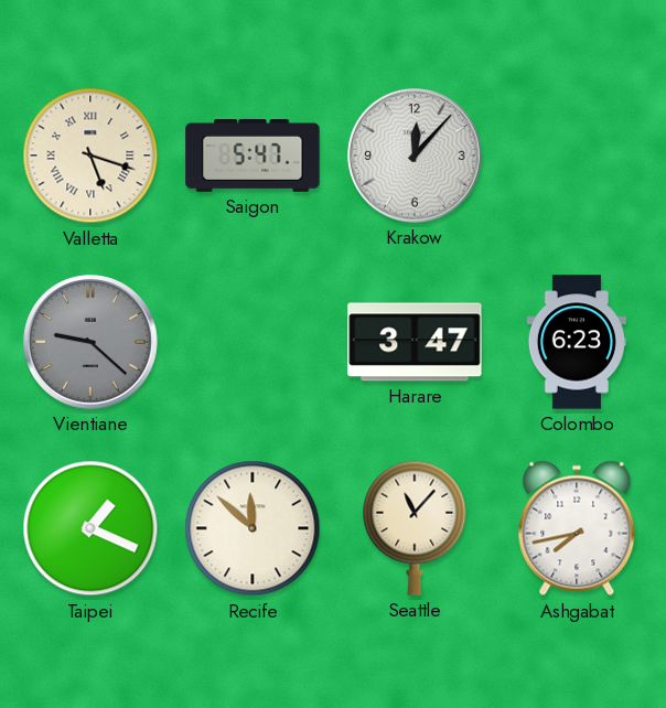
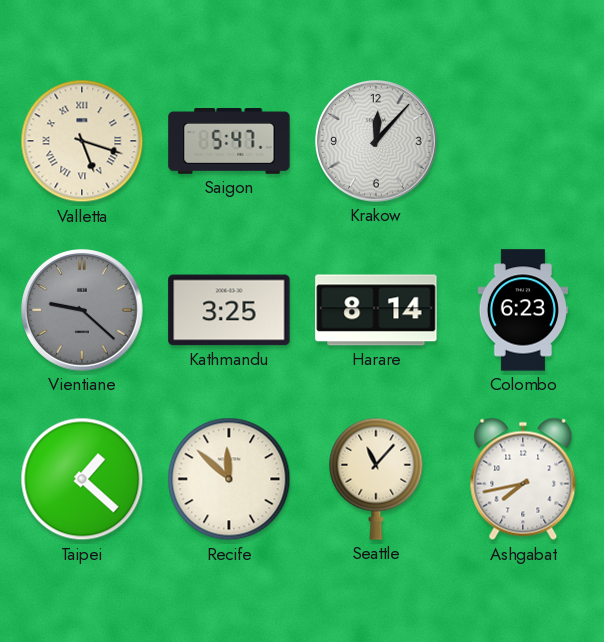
Kathmandu: none -> 3:25
Harare: 3:47 -> 8:14
Taipei: 1:19 -> 1:22
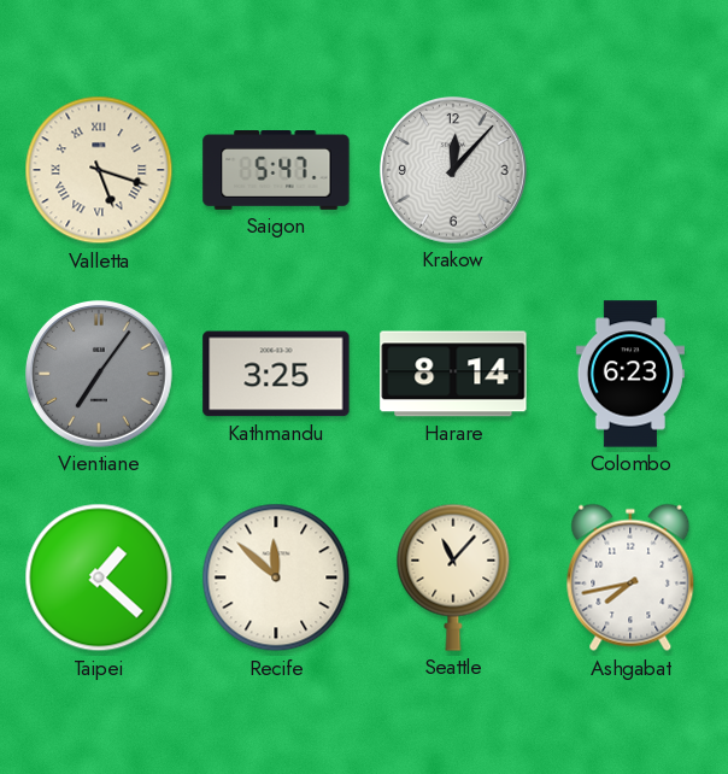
Vientiane: 9:22 -> 7:06
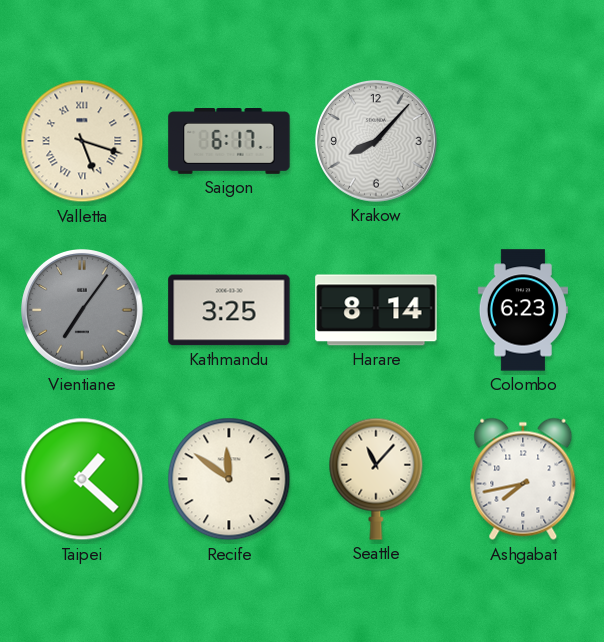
Saigon: 5:47 -> 6:17
Krakow: 12:07 -> 8:07
Recife: 11:52 -> 11:51
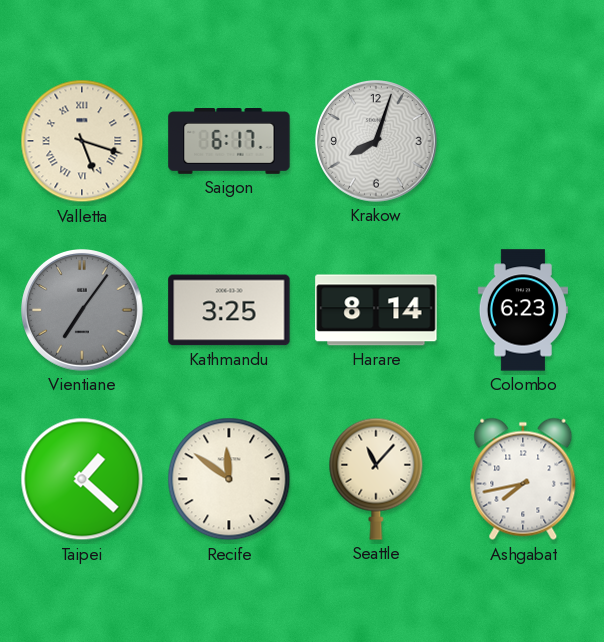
Krakow: 8:07 -> 8:03
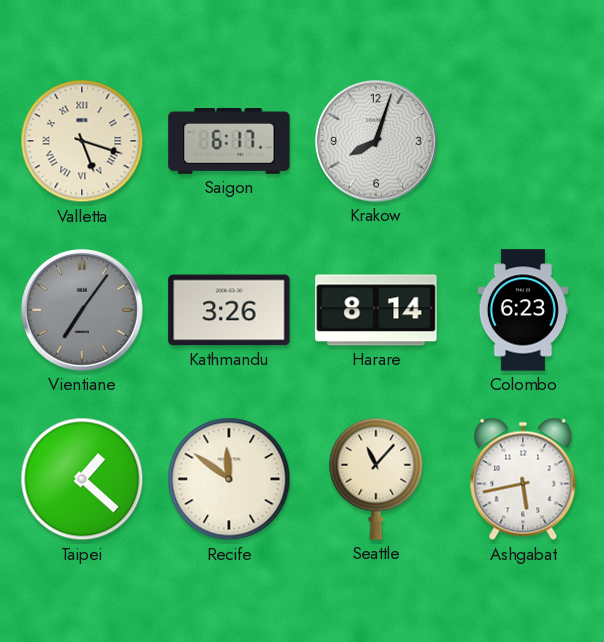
Kathmandu: 3:25 -> 3:26
Ashgabat: 7:43 -> 5:43
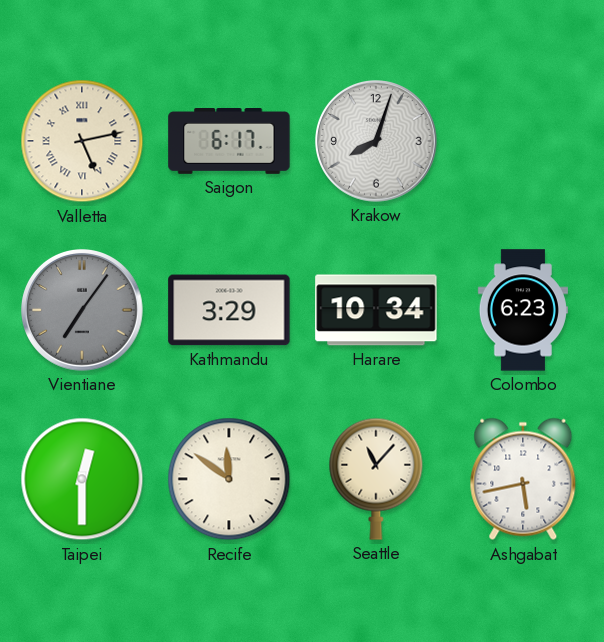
Valletta: 5:18 -> 5:13
Kathmandu: 3:26 -> 3:29
Harare: 8:14 -> 10:34
Taipei: 1:22 -> 12:30
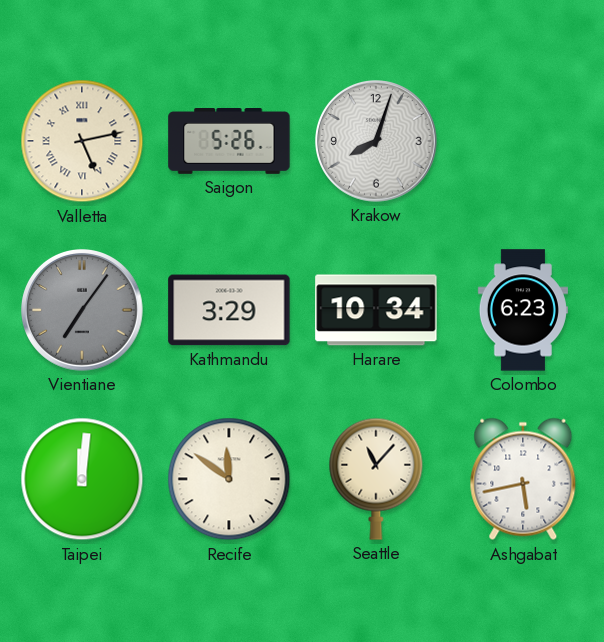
Saigon: 6:17 -> 5:26
Taipei: 12:30 -> 12:01
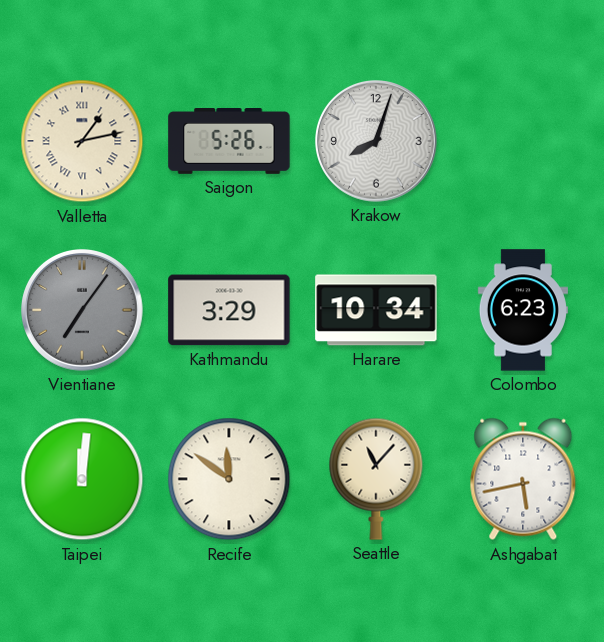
Valletta: 5:13 -> 1:13
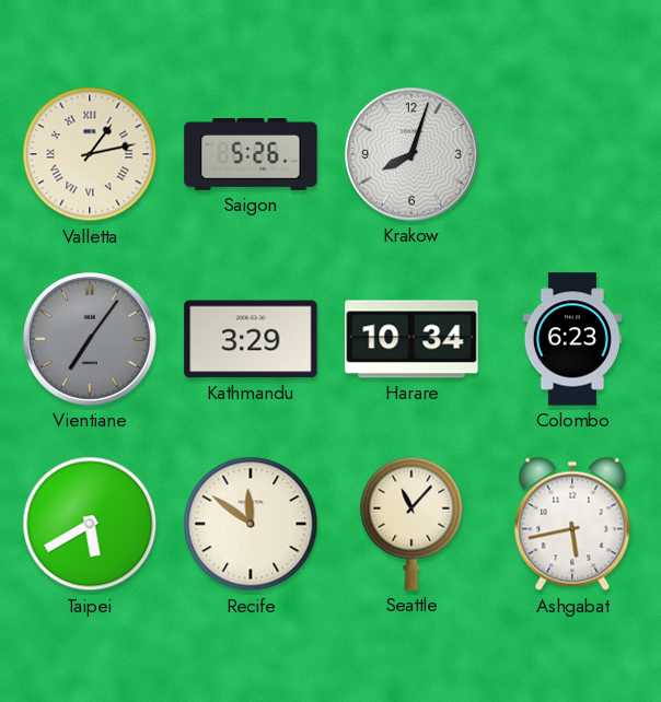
Taipei: 12:01 -> 5:40
